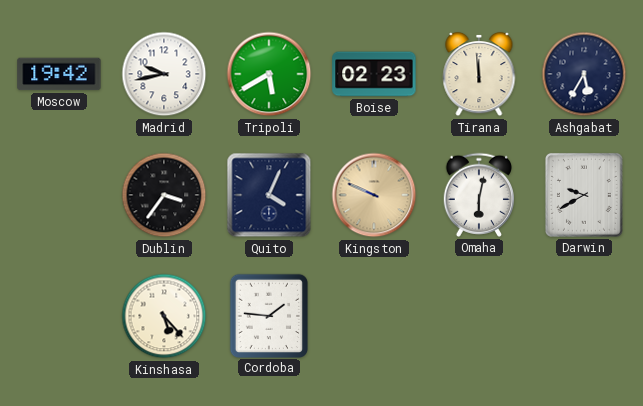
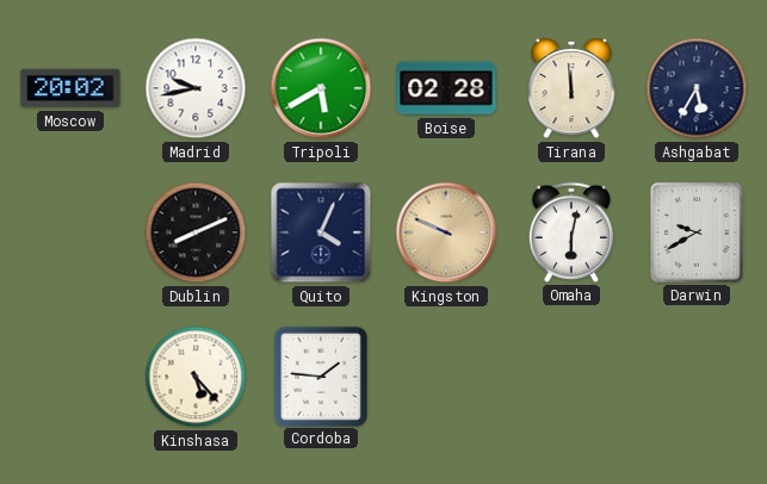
Moscow: 19:42 -> 20:02
Boise: 02:23 -> 02:28
Dublin: 3:36 -> 8:11
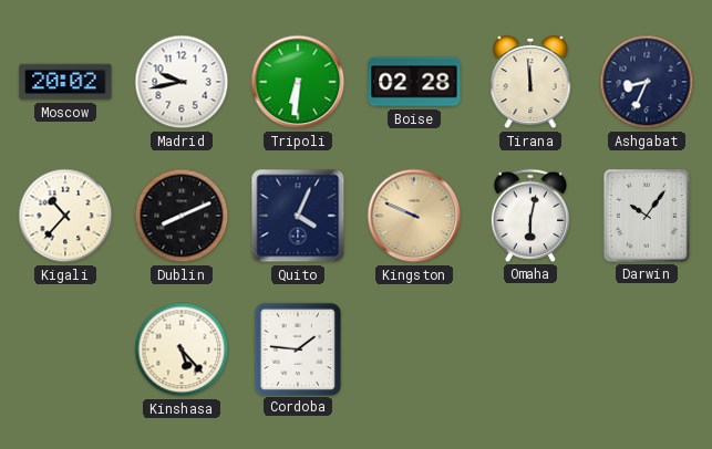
Tripoli: 5:40 -> 6:31
Ashgabat: 5:35 -> 8:34
Kigali: none -> 10:37
Darwin: 9:40 -> 10:06
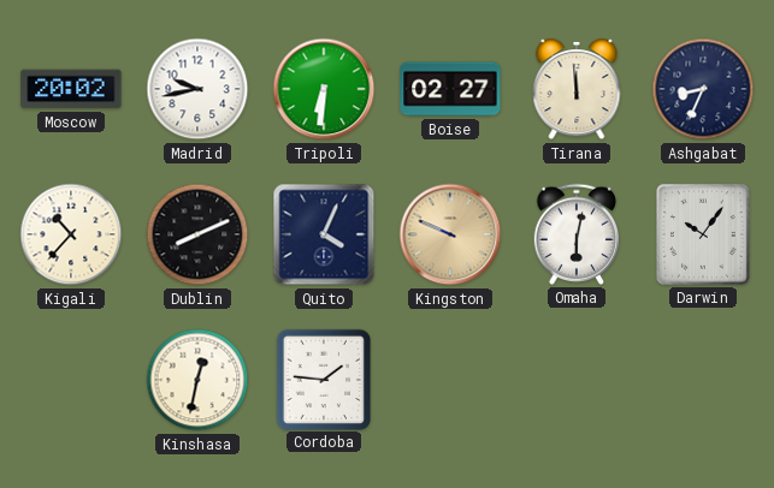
Boise: 02:28 -> 02:27
Kinshasa: 5:23 -> 12:32
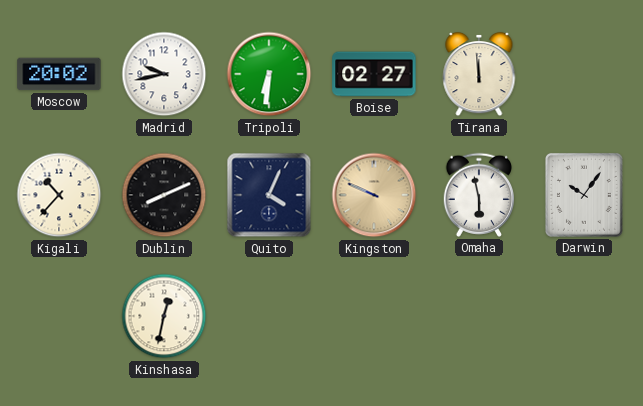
Ashgabat: 8:34 -> none
Omaha: 6:02 -> 5:58
Cordoba: 1:46 -> none
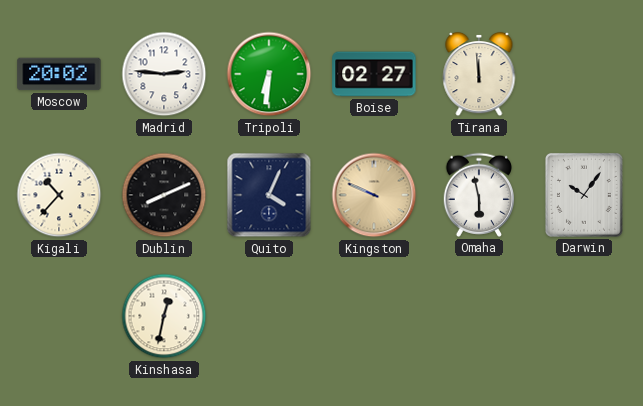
Madrid: 9:43 -> 2:46
